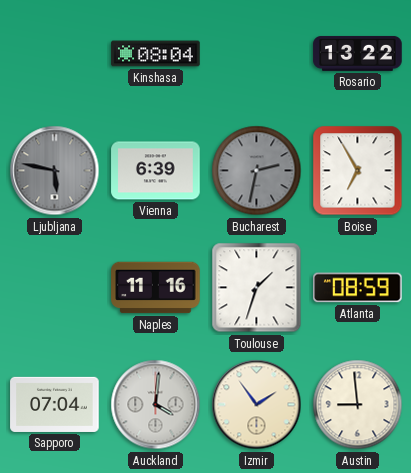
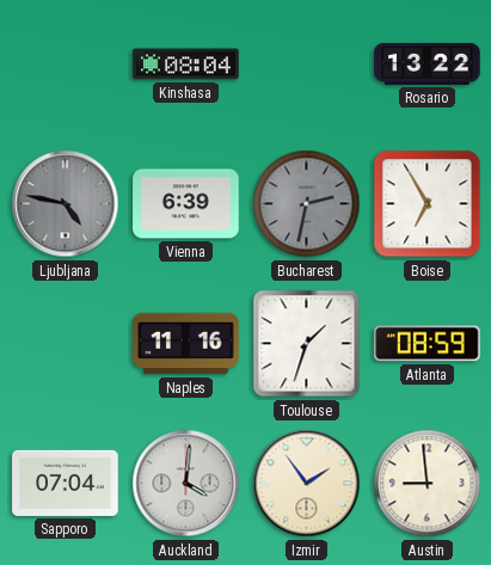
Ljubljana: 5:47 -> 4:47
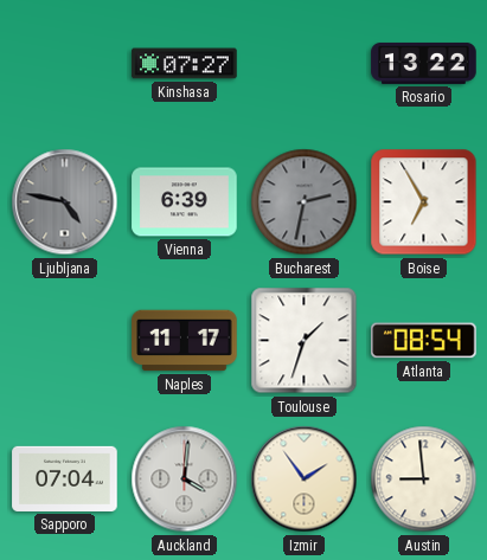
Kinshasa: 08:04 -> 07:27
Naples: 11:16 -> 11:17
Atlanta: 08:59 -> 08:54
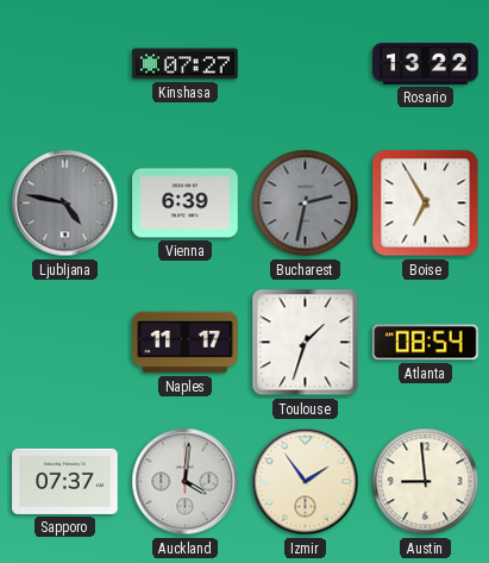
Sapporo: 07:04 -> 07:37
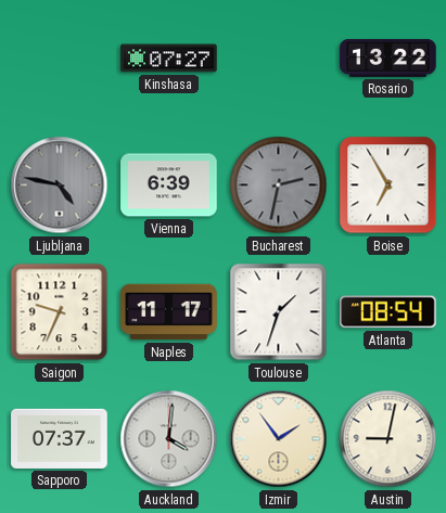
Saigon: none -> 9:34
Austin: 8:59 -> 9:02
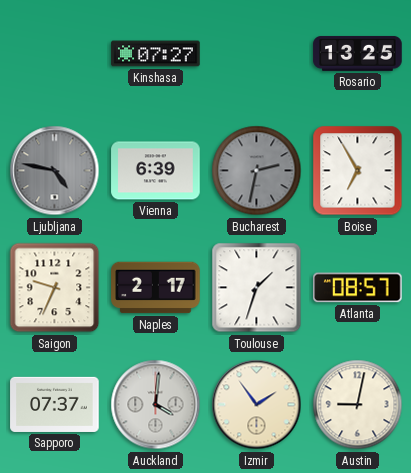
Rosario: 13:22 -> 13:25
Naples: 11:17 -> 2:17
Atlanta: 08:54 -> 08:57
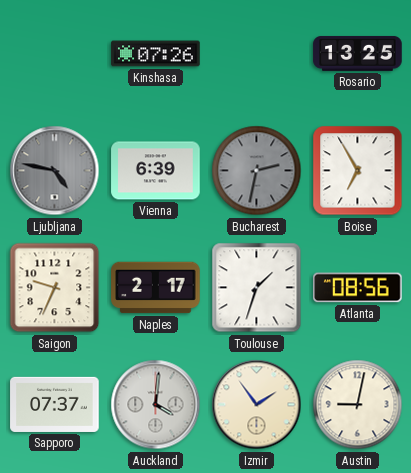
Kinshasa: 07:27 -> 07:26
Atlanta: 08:57 -> 08:56
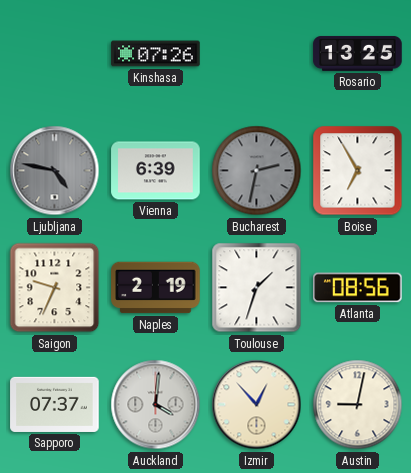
Naples: 2:17 -> 2:19
Izmir: 1:54 -> 12:53
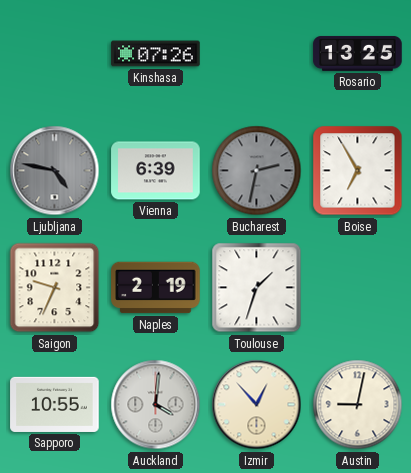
Atlanta: 08:56 -> none
Sapporo: 07:37 -> 10:55
